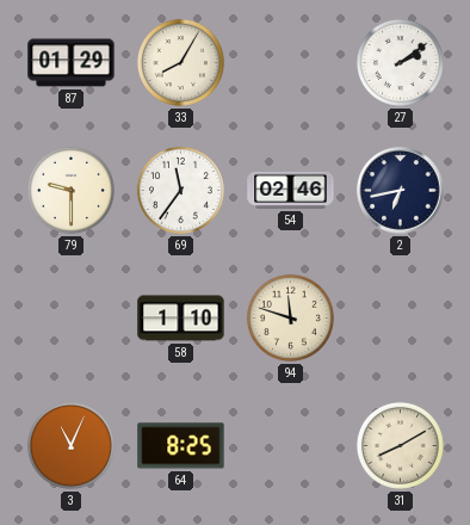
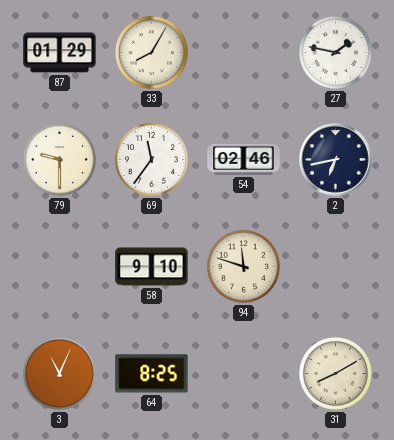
27: 2:09 -> 1:47
58: 1:10 -> 9:10
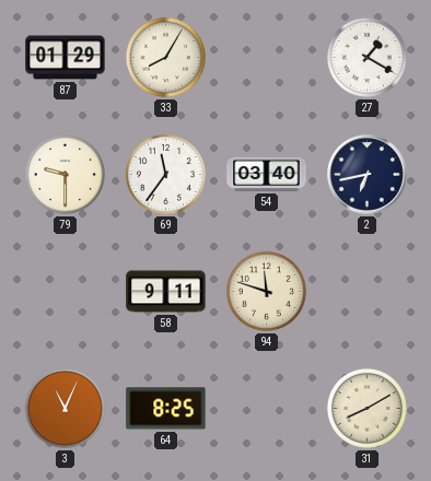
27: 1:47 -> 1:20
54: 02:46 -> 03:40
58: 9:10 -> 9:11
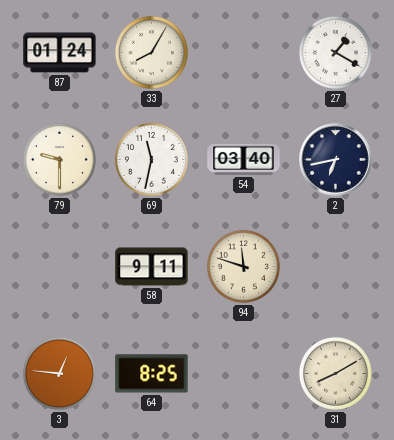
87: 01:29 -> 01:24
69: 11:36 -> 11:32
3: 11:04 -> 12:46
